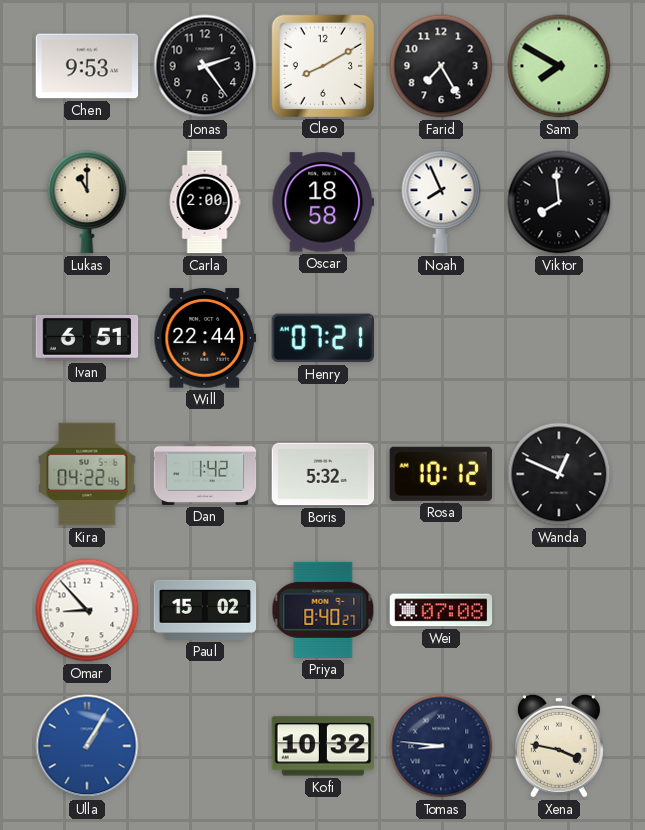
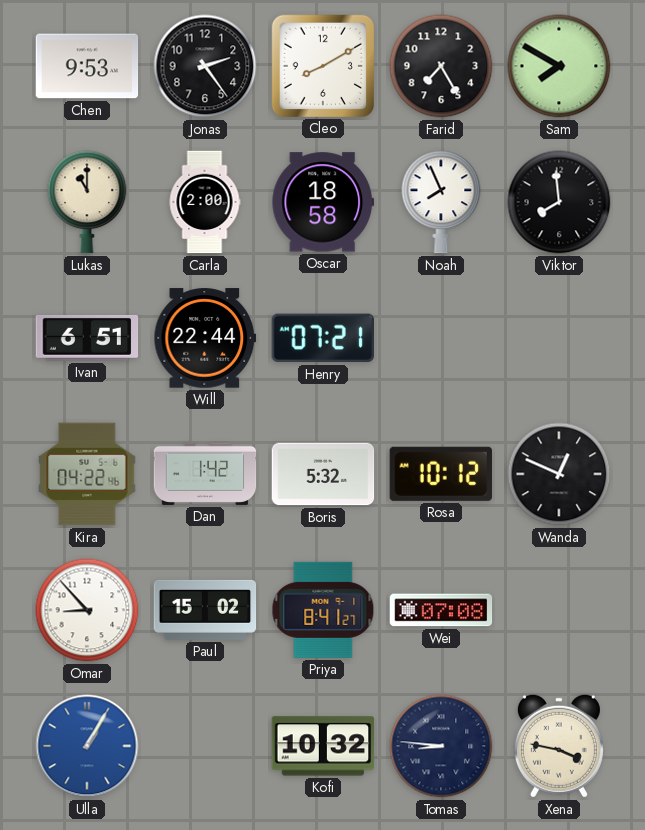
Priya: 8:40 -> 8:41
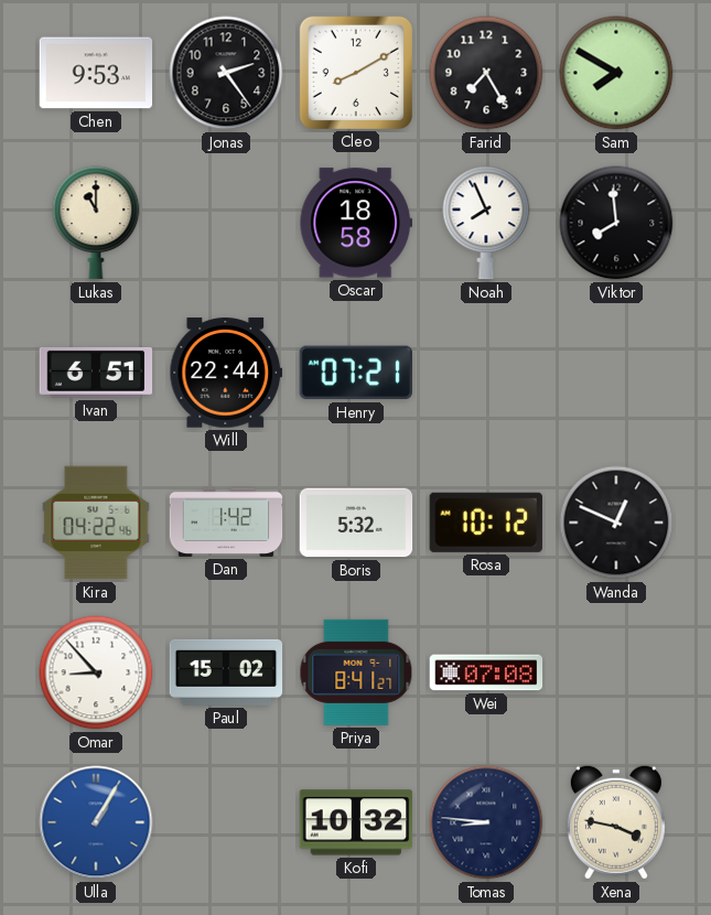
Carla: 2:00 -> none
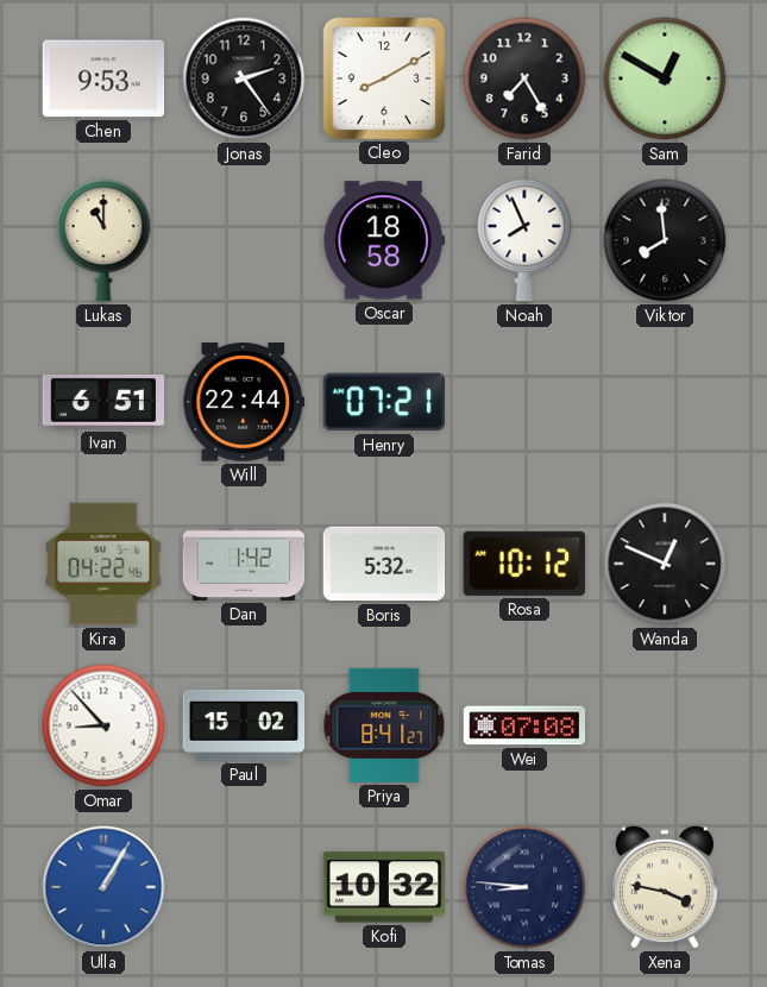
Sam: 7:50 -> 12:50
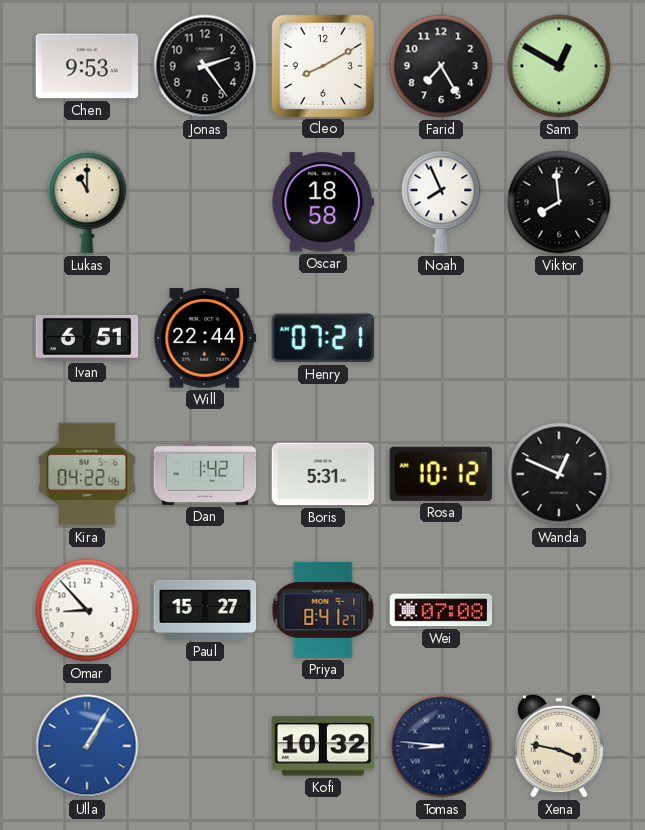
Boris: 5:32 -> 5:31
Paul: 15:02 -> 15:27
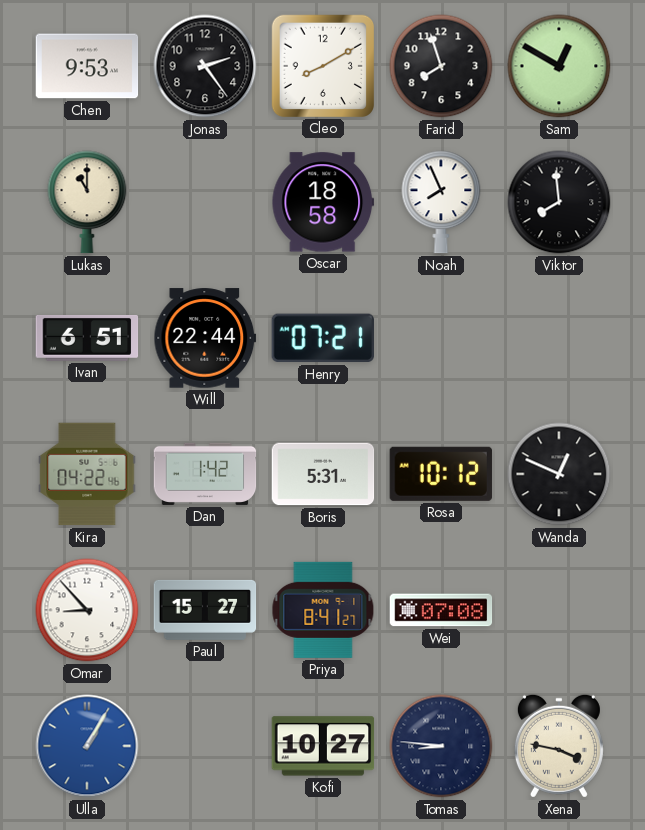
Farid: 7:25 -> 7:57
Kofi: 10:32 -> 10:27
